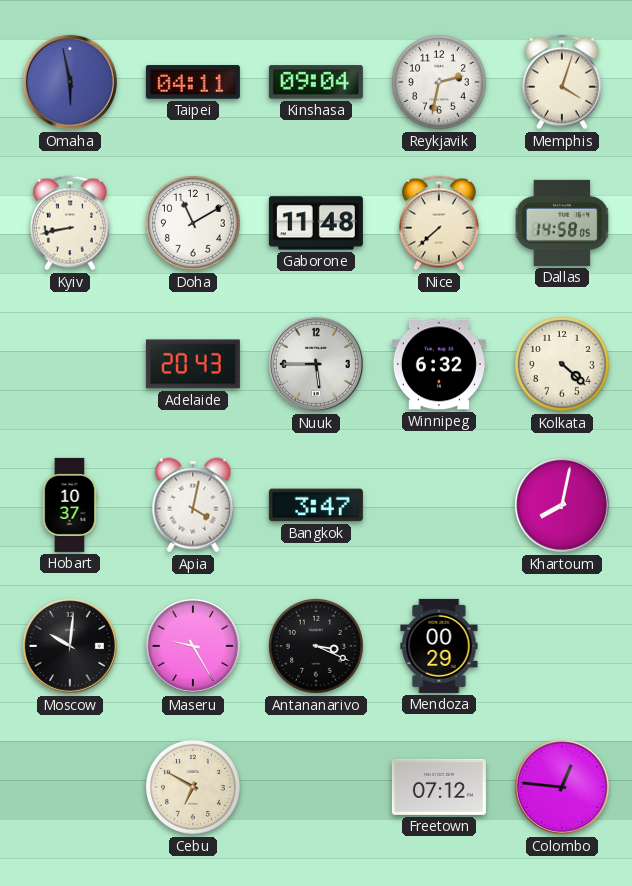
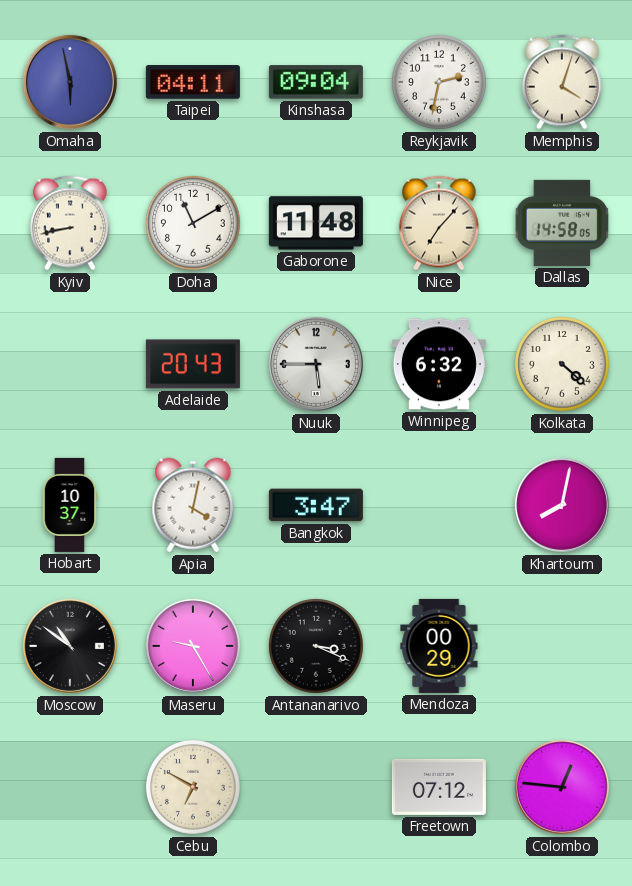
Nice: 7:38 -> 7:07
Moscow: 10:01 -> 10:51
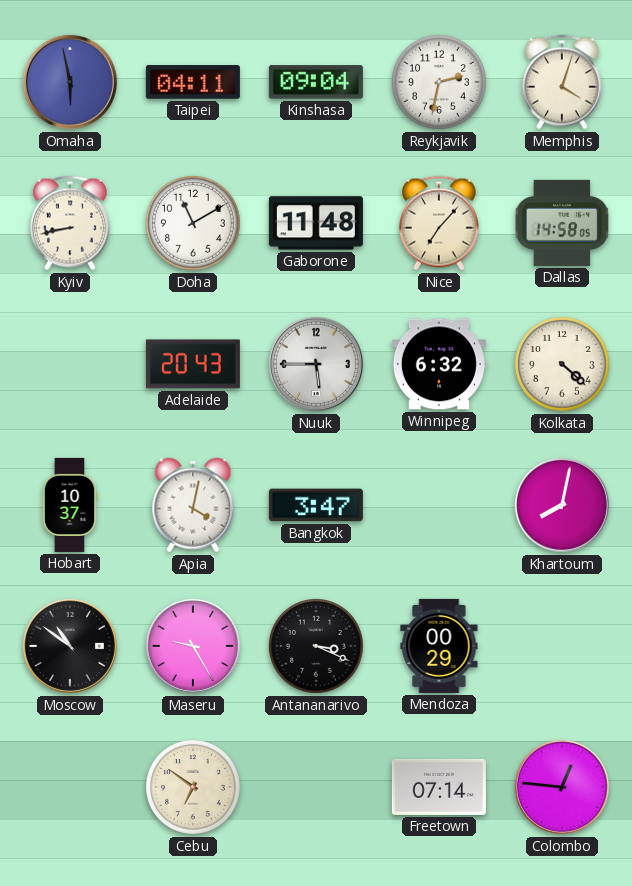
Cebu: 6:50 -> 6:51
Freetown: 07:12 -> 07:14
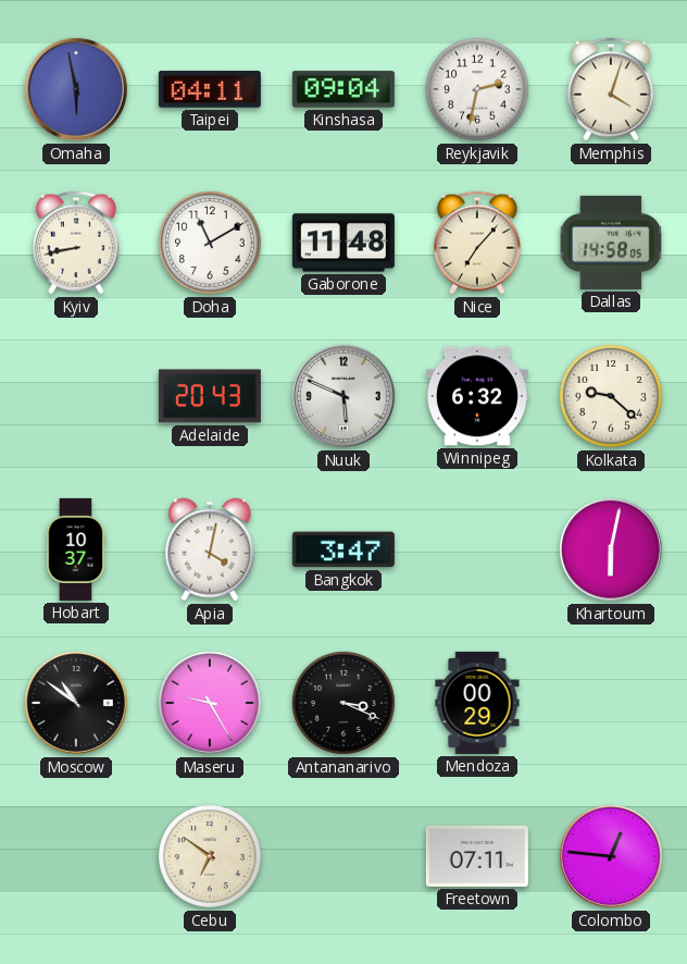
Nuuk: 5:45 -> 5:49
Kolkata: 4:22 -> 9:22
Khartoum: 8:02 -> 6:02
Freetown: 07:14 -> 07:11
